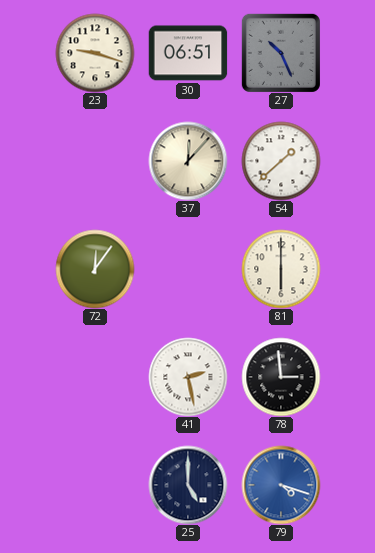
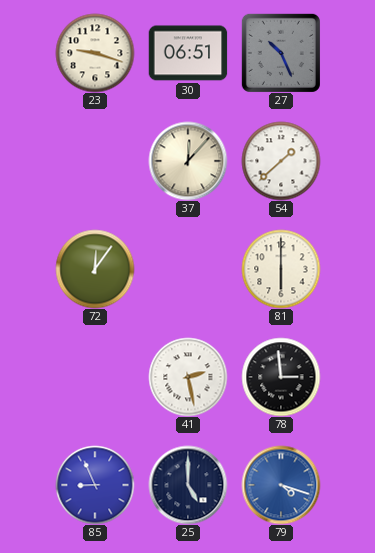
85: none -> 8:56
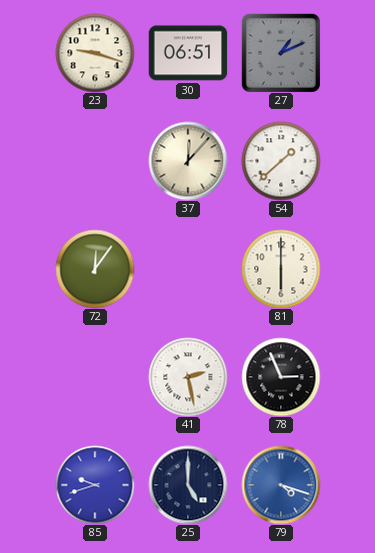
27: 10:26 -> 1:11
78: 2:59 -> 2:56
85: 8:56 -> 9:42
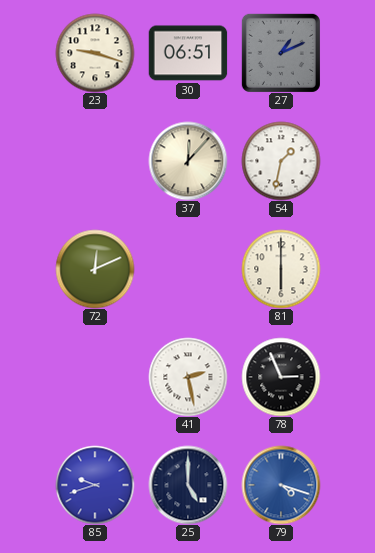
54: 1:38 -> 1:32
72: 12:06 -> 12:11
